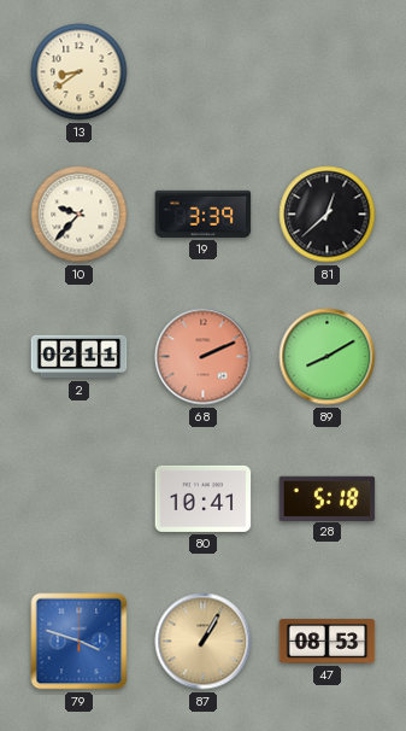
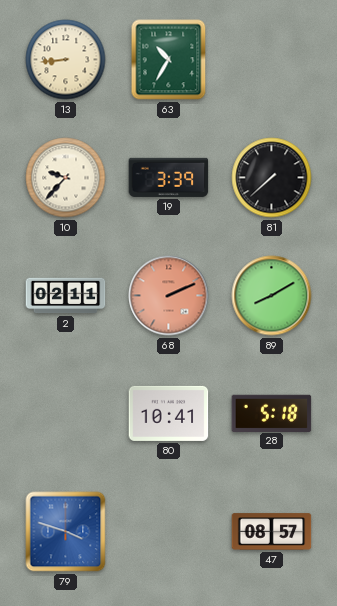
13: 8:39 -> 8:44
63: none -> 10:35
81: 12:38 -> 7:38
87: 1:05 -> none
47: 08:53 -> 08:57
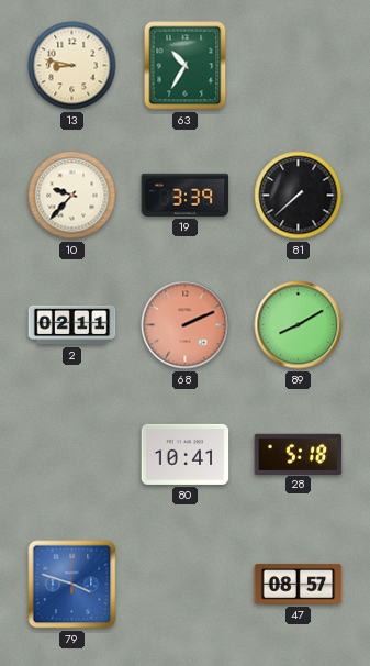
13: 8:44 -> 8:47
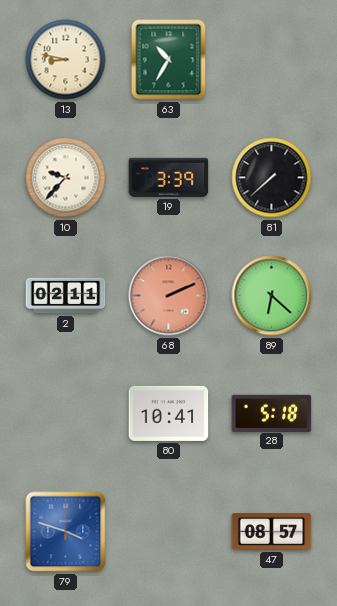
89: 8:10 -> 6:22
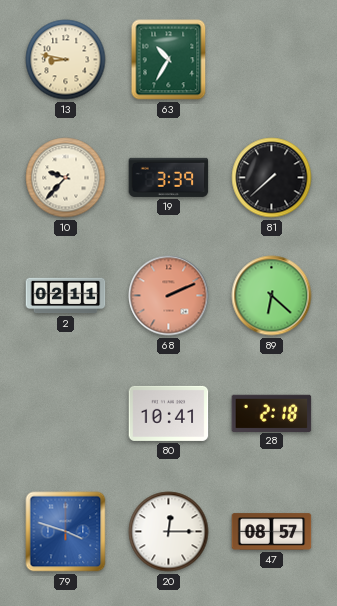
28: 5:18 -> 2:18
20: none -> 12:15
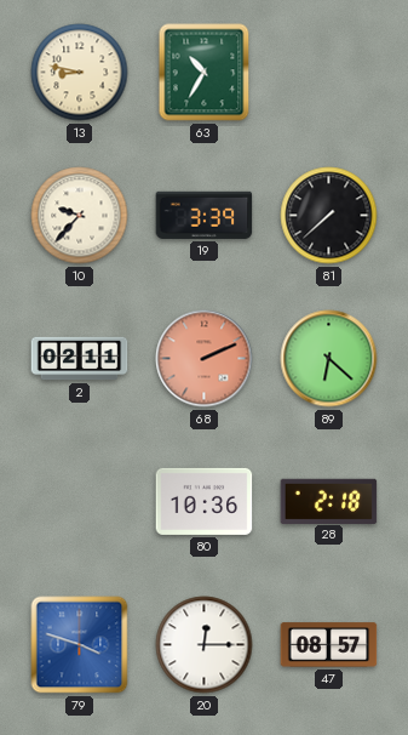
80: 10:41 -> 10:36
